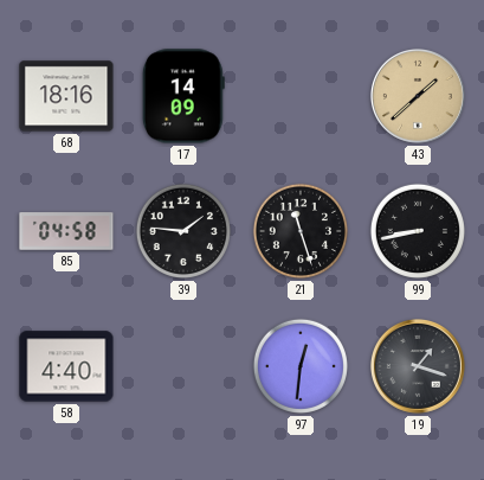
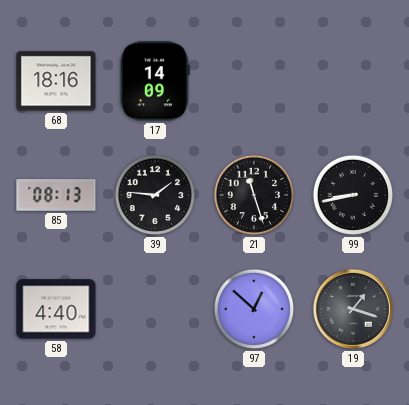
43: 1:38 -> none
85: 04:58 -> 08:13
97: 12:31 -> 12:52
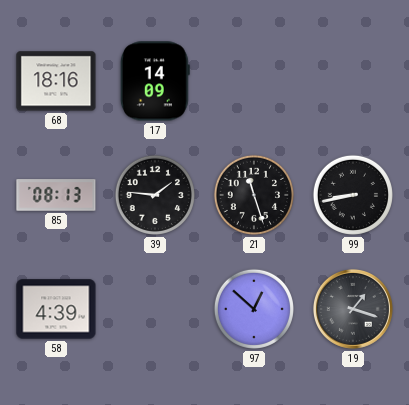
58: 4:40 -> 4:39
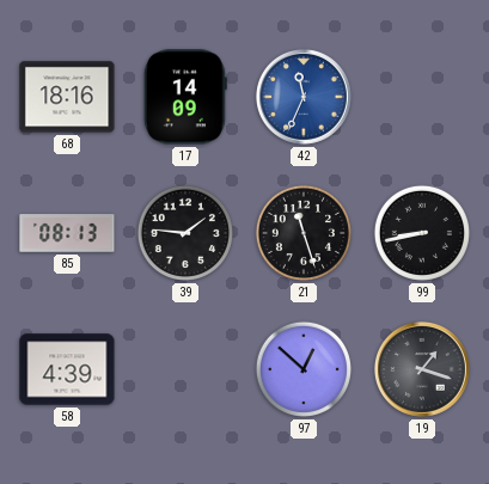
42: none -> 11:34
